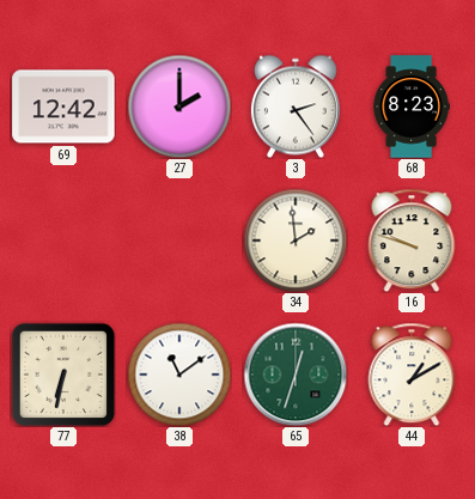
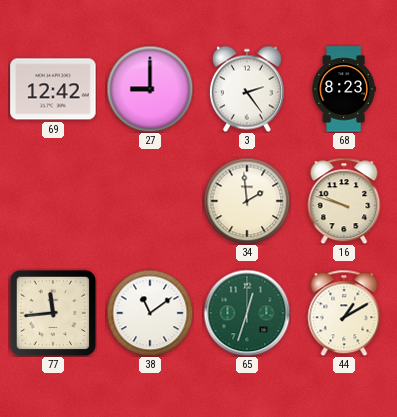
27: 2:00 -> 9:00
77: 6:32 -> 11:44
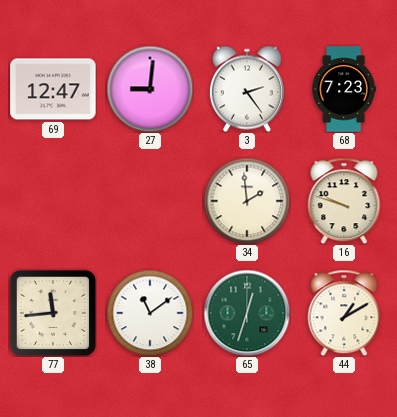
69: 12:42 -> 12:47
27: 9:00 -> 9:01
68: 8:23 -> 7:23
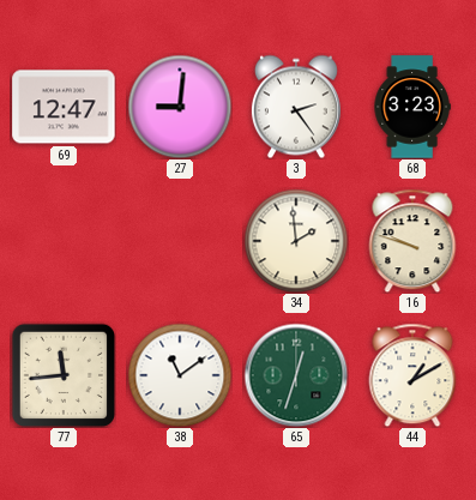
68: 7:23 -> 3:23
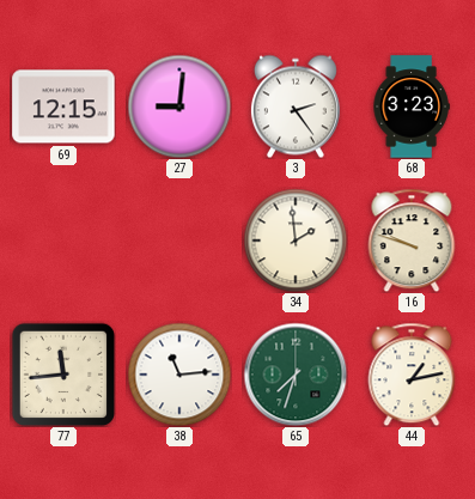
69: 12:47 -> 12:15
38: 11:09 -> 11:14
65: 12:33 -> 7:33
44: 1:10 -> 1:13
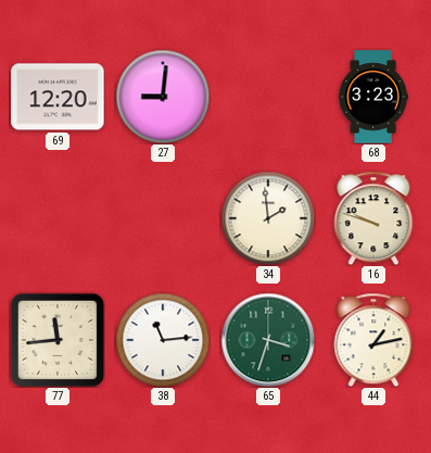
69: 12:15 -> 12:20
3: 2:24 -> none
65: 7:33 -> 3:33
